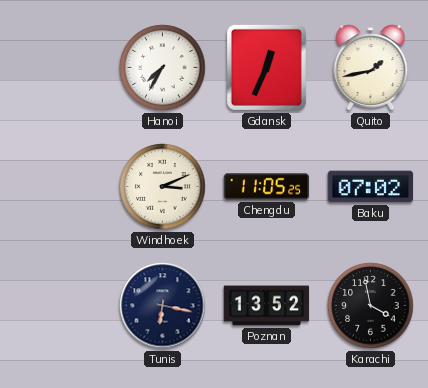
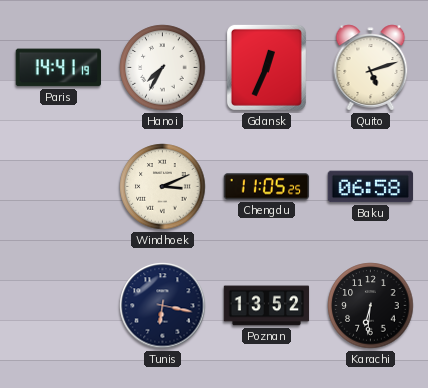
Paris: none -> 14:41
Quito: 1:43 -> 5:12
Baku: 07:02 -> 06:58
Karachi: 3:58 -> 6:31
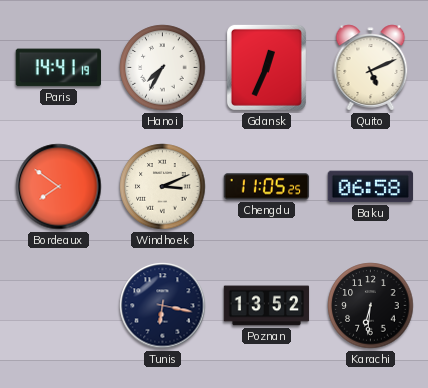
Quito: 5:12 -> 5:11
Bordeaux: none -> 7:51
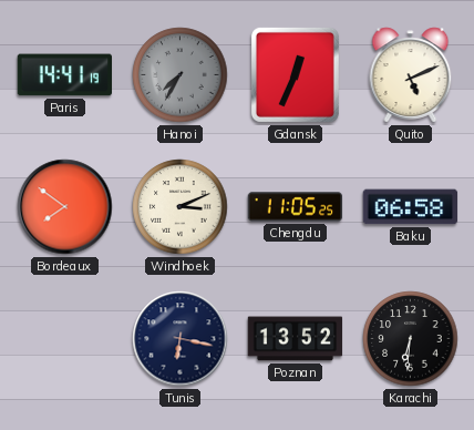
Hanoi dial: white -> grey
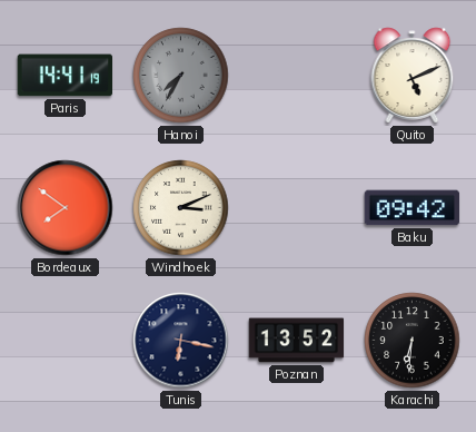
Gdansk: 12:34 -> none
Chengdu: 11:05 -> none
Baku: 06:58 -> 09:42
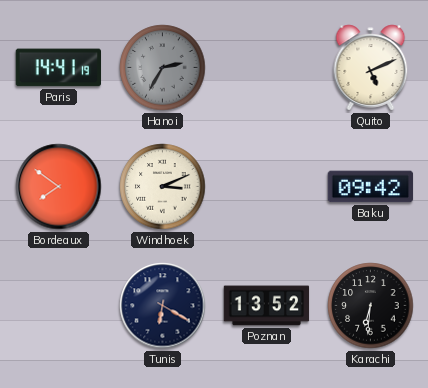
Hanoi: 7:35 -> 2:35
Tunis: 6:17 -> 6:20
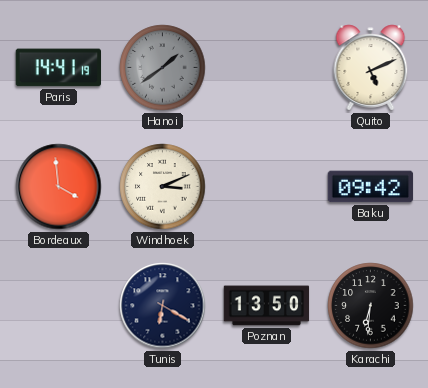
Hanoi: 2:35 -> 1:39
Bordeaux: 7:51 -> 3:59
Poznan: 13:52 -> 13:50
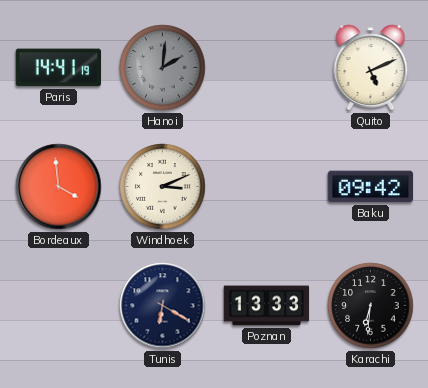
Hanoi: 1:39 -> 2:01
Poznan: 13:50 -> 13:33
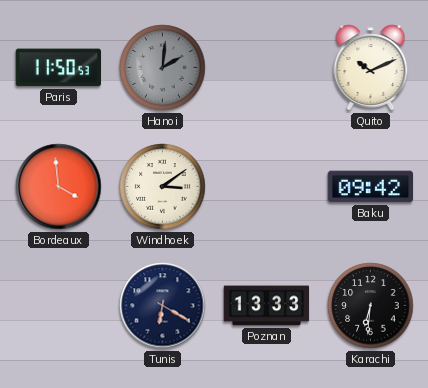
Paris: 14:41 -> 11:50
Quito: 5:11 -> 10:11
Windhoek: 3:11 -> 3:09
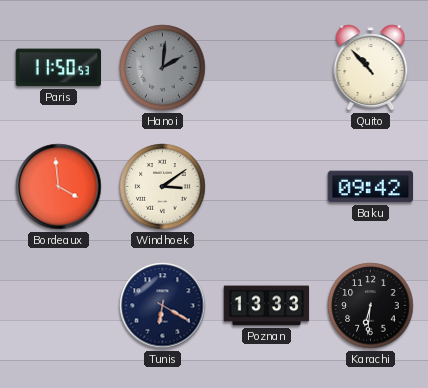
Quito: 10:11 -> 10:53
